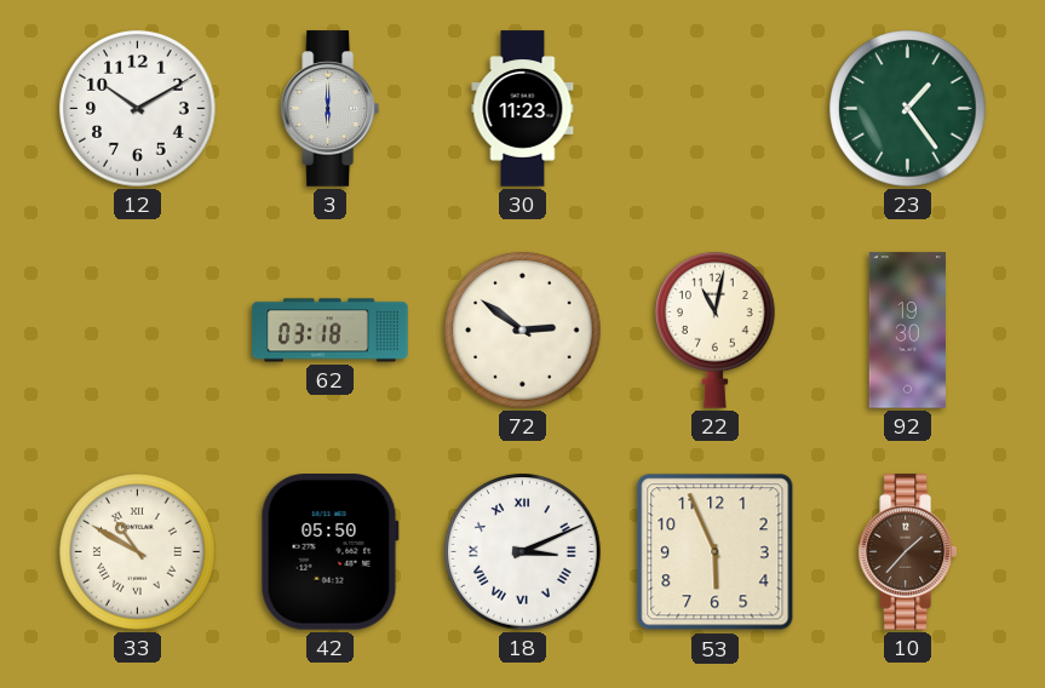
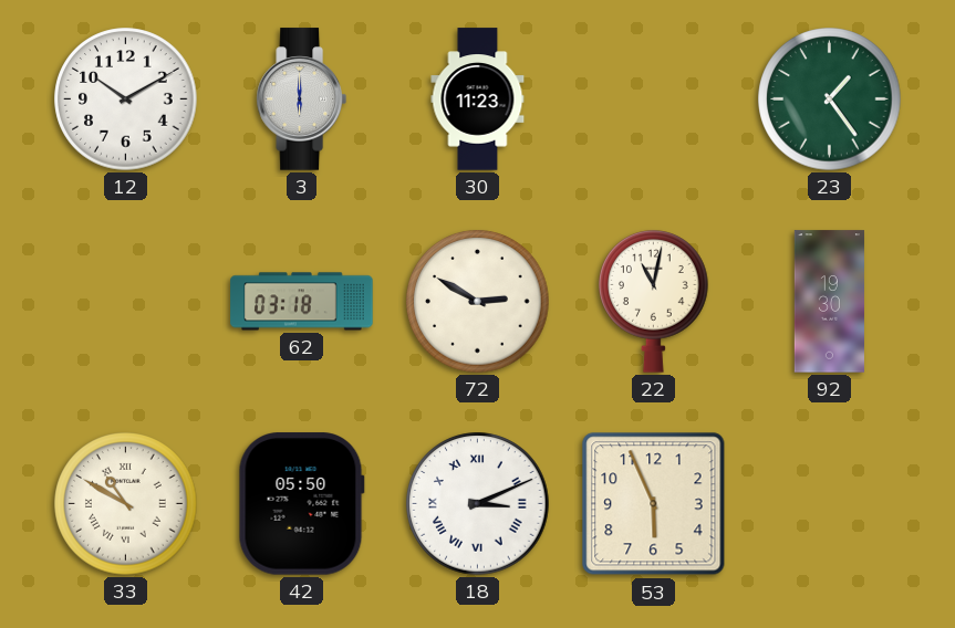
72: 2:51 -> 2:50
10: 1:37 -> none
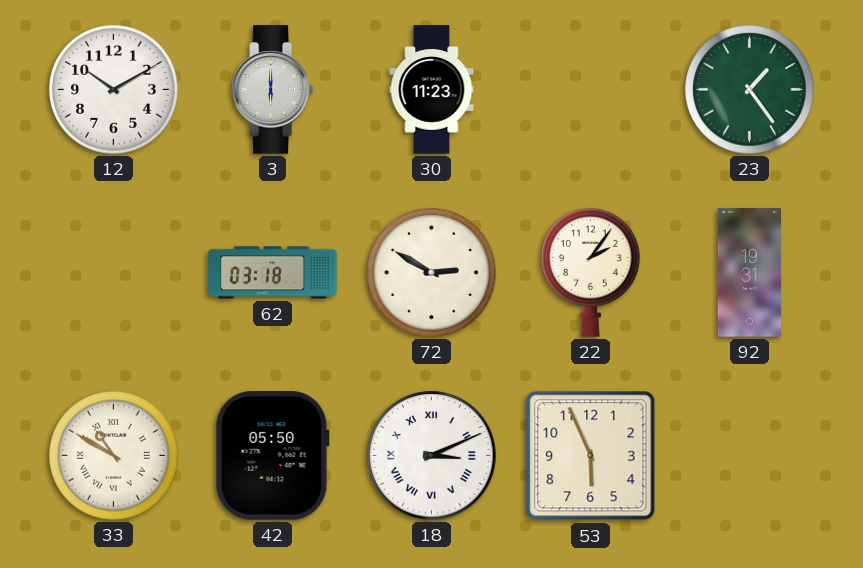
22: 11:02 -> 2:06
92: 19:30 -> 19:31
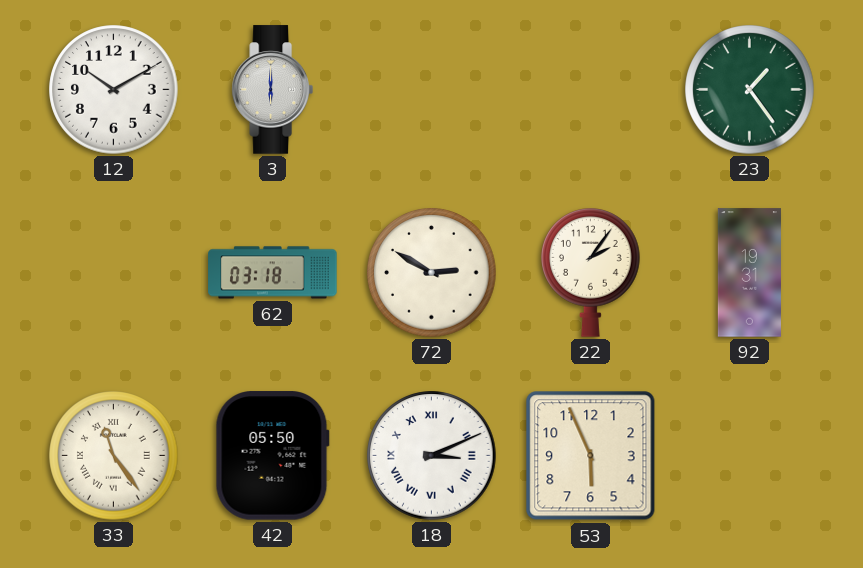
30: 11:23 -> none
33: 10:50 -> 11:24
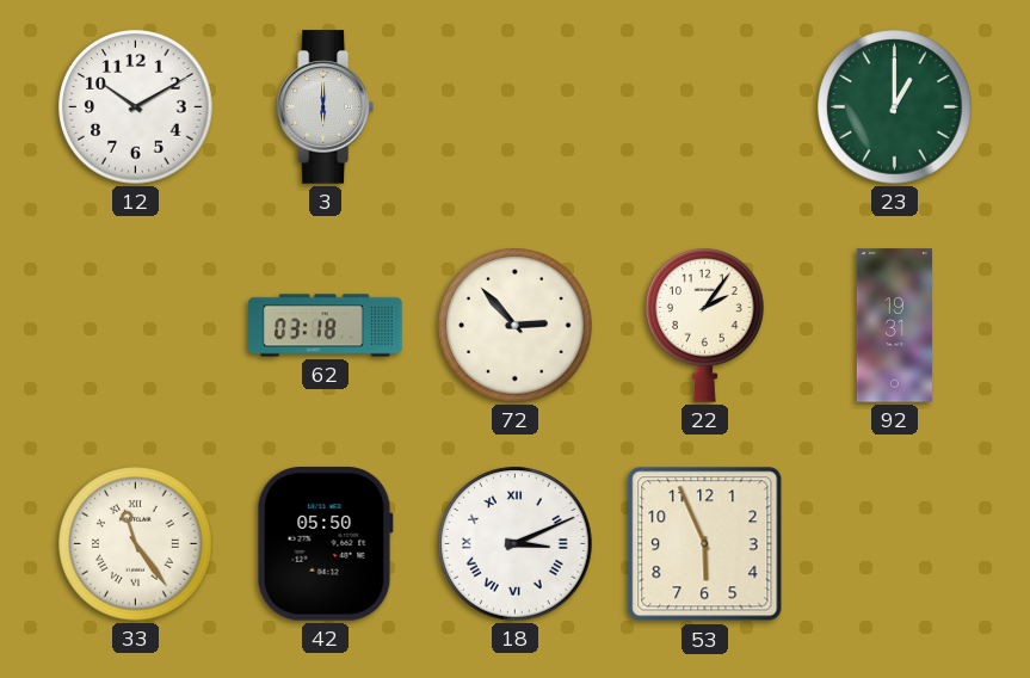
23: 1:24 -> 1:00
72: 2:50 -> 2:53
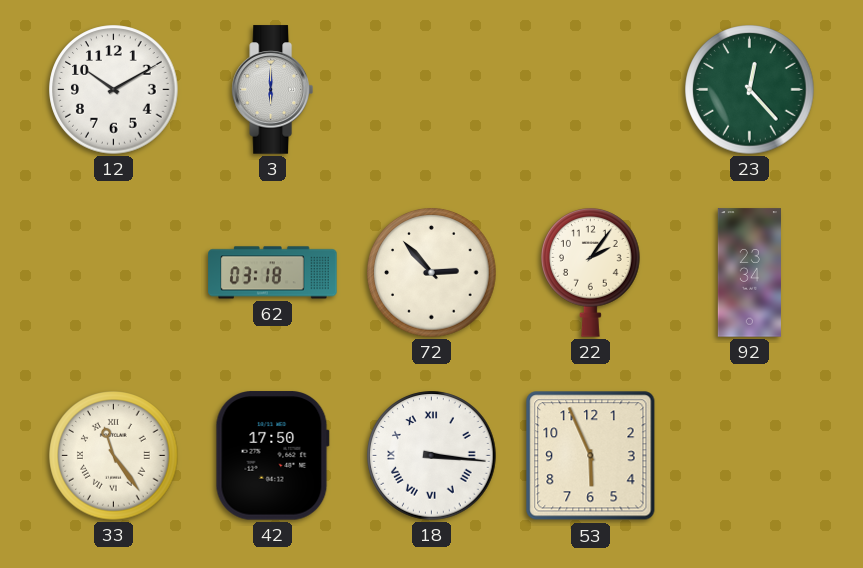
23: 1:00 -> 12:23
92: 19:31 -> 23:34
42: 05:50 -> 17:50
18: 3:11 -> 3:16
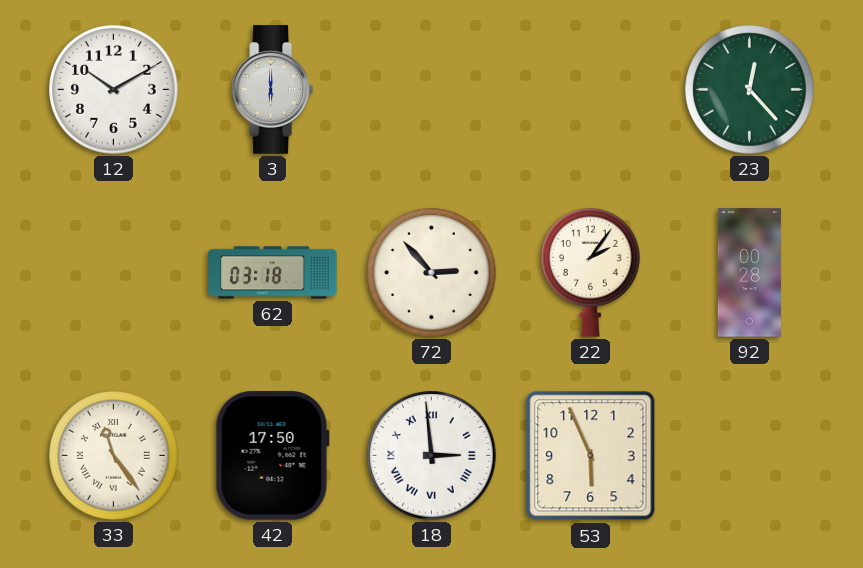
92: 23:34 -> 00:28
18: 3:16 -> 2:59
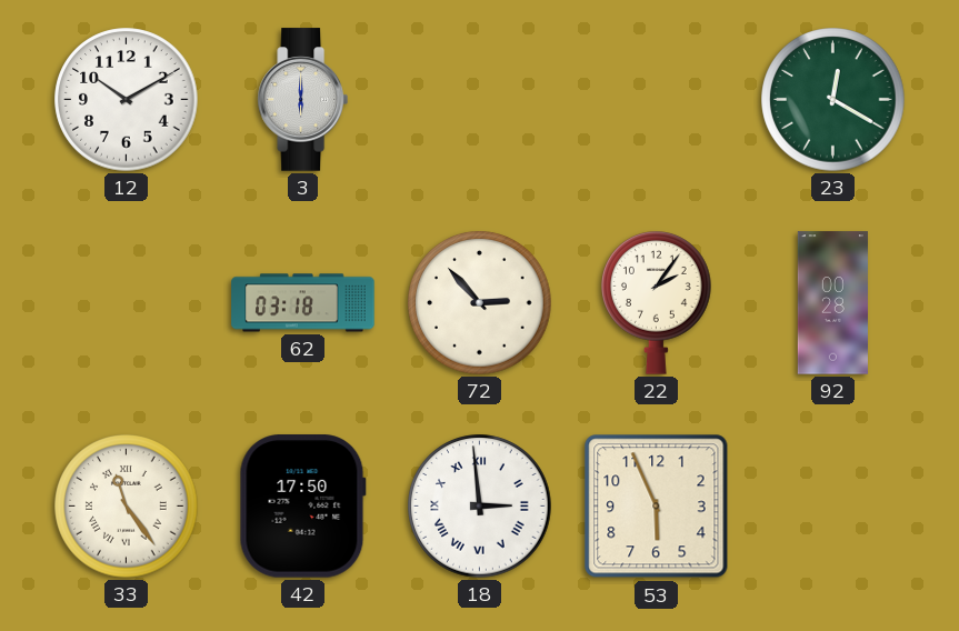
23: 12:23 -> 12:20
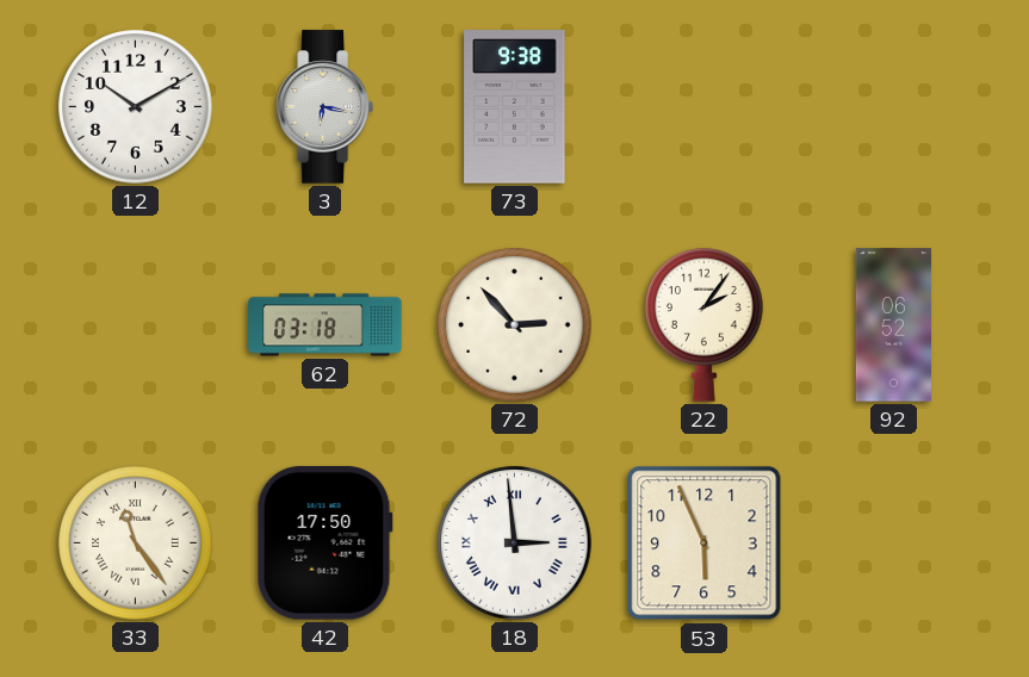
3: 6:00 -> 6:17
73: none -> 9:38
23: 12:20 -> none
92: 00:28 -> 06:52
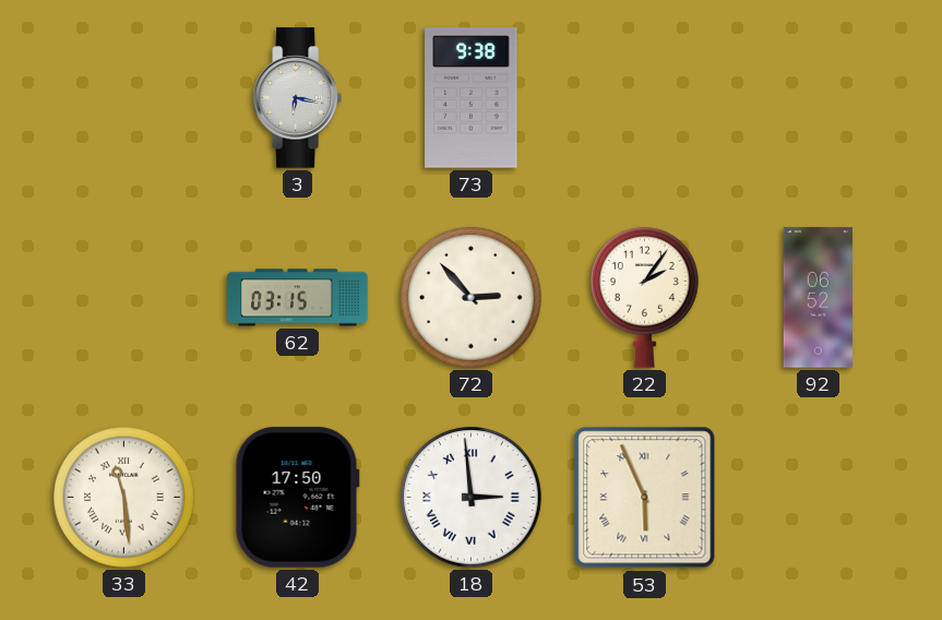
12: 10:10 -> none
62: 03:18 -> 03:15
33: 11:24 -> 11:29
53 numerals: Arabic -> Roman
